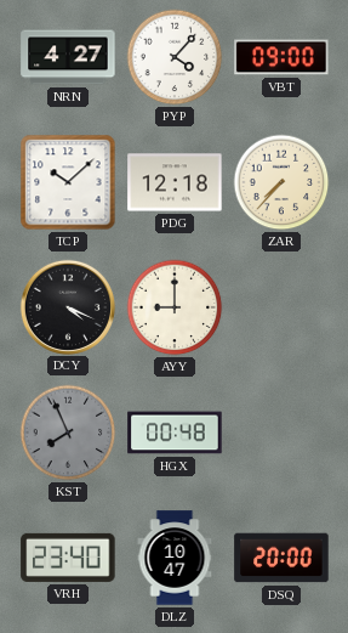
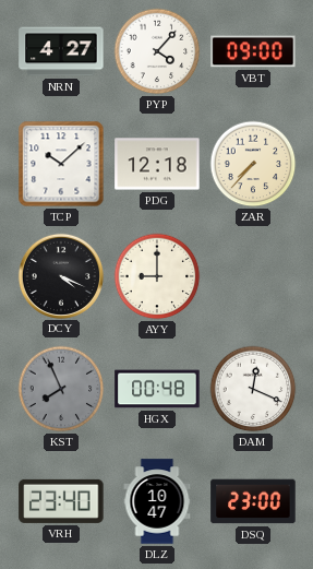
DAM: none -> 12:19
DSQ: 20:00 -> 23:00
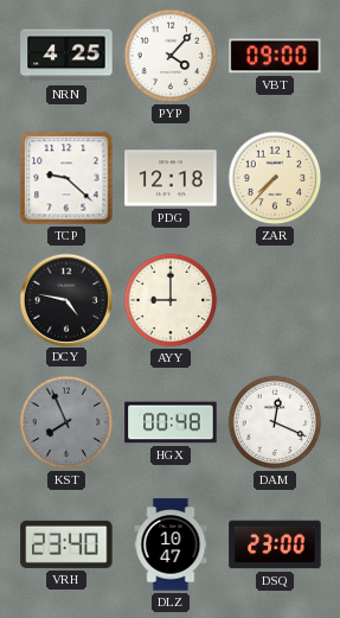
NRN: 4:27 -> 4:25
TCP: 10:08 -> 9:22
DCY: 4:19 -> 4:47
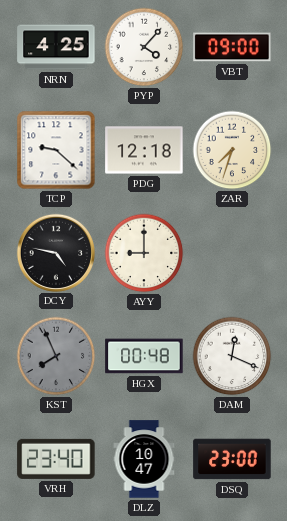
ZAR: 7:37 -> 7:33
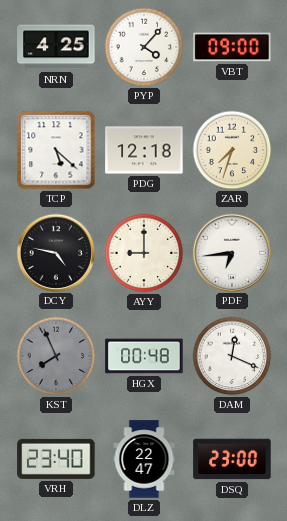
TCP: 9:22 -> 5:22
PDF: none -> 6:44
DLZ: 10:47 -> 22:47
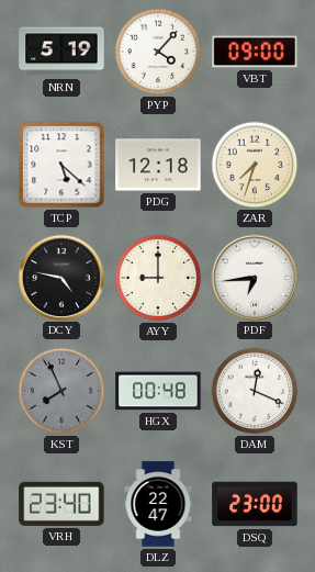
NRN: 4:25 -> 5:19
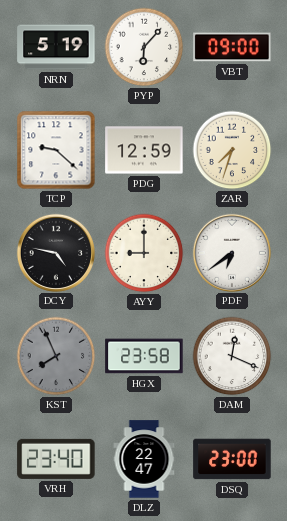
PYP: 4:07 -> 6:07
TCP: 5:22 -> 9:22
PDG: 12:18 -> 12:59
PDF: 6:44 -> 6:39
HGX: 00:48 -> 23:58
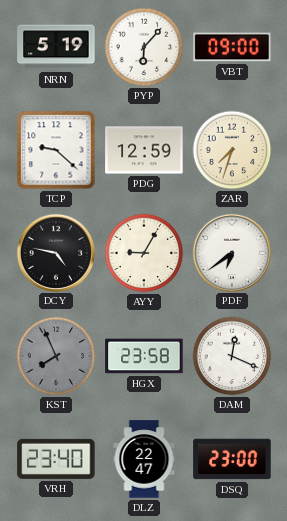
AYY: 9:00 -> 9:05
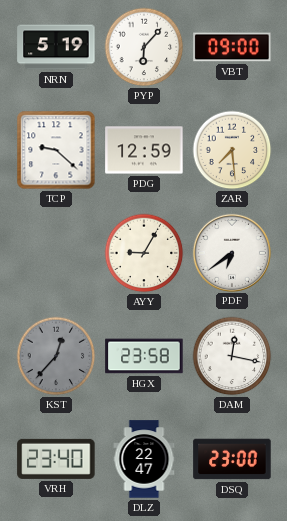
ZAR: 7:33 -> 7:29
DCY: 4:47 -> none
KST: 7:56 -> 12:37
DAM: 12:19 -> 12:17
